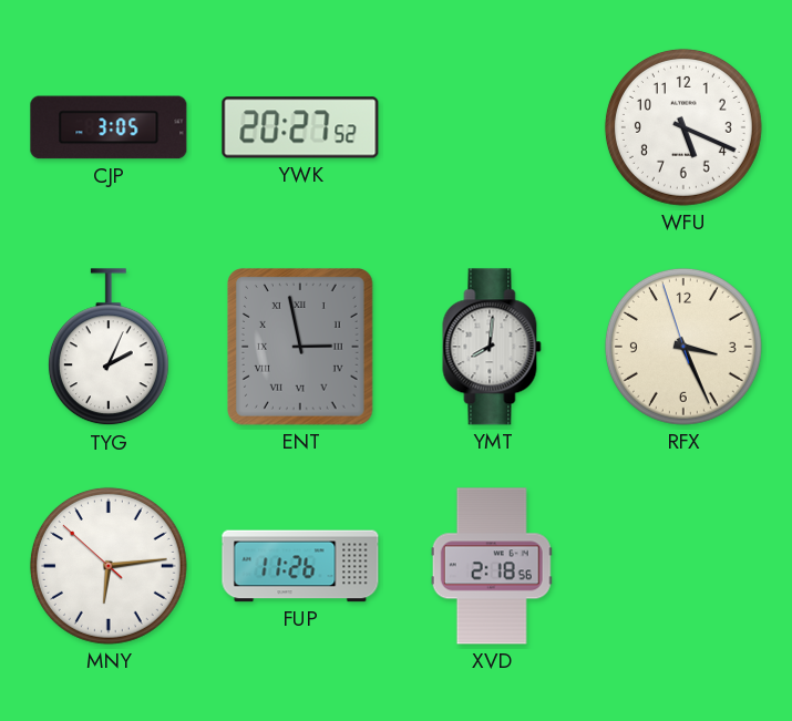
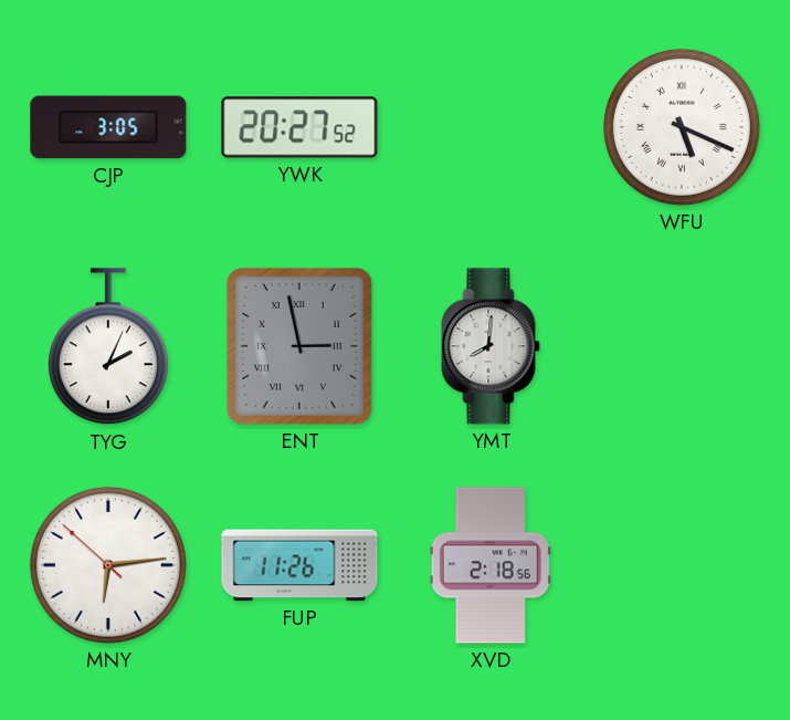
WFU numerals: Arabic -> Roman
RFX: 3:25 -> none
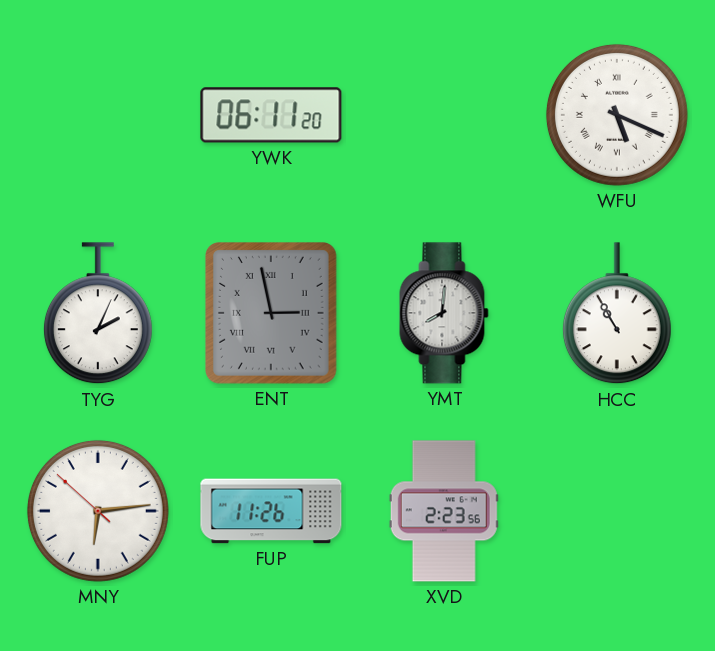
CJP: 3:05 -> none
YWK: 20:27 -> 06:11
HCC: none -> 10:55
XVD: 2:18 -> 2:23
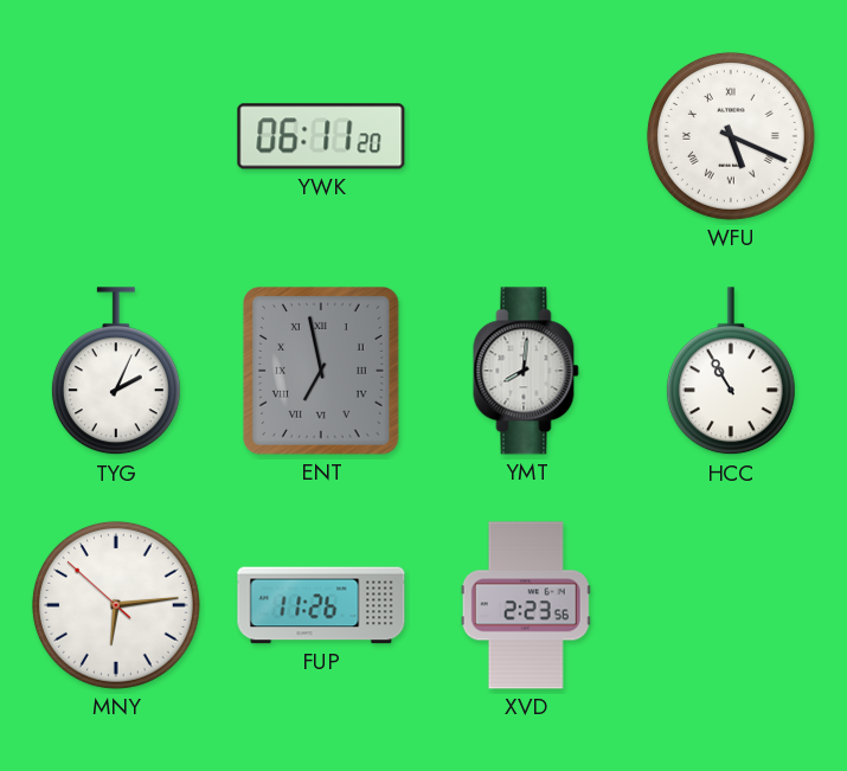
ENT: 2:58 -> 6:58
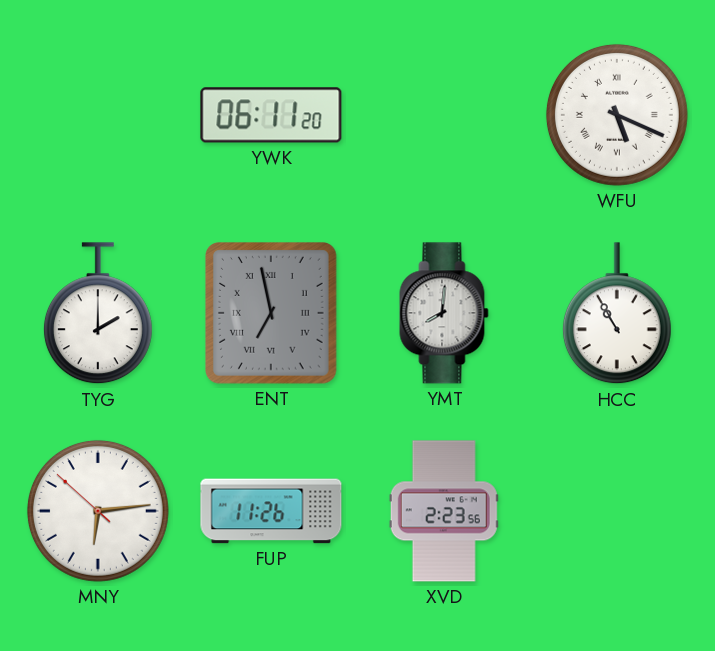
TYG: 2:04 -> 2:00
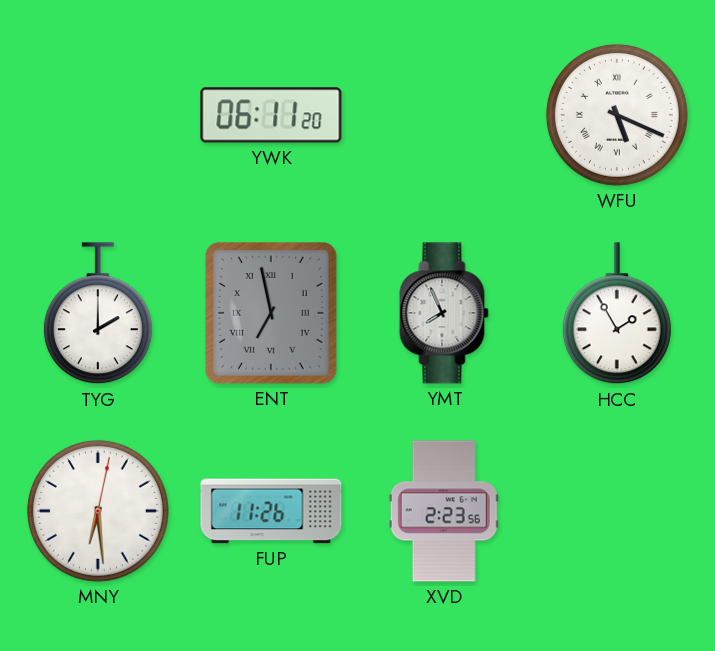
YMT: 8:01 -> 7:56
HCC: 10:55 -> 1:55
MNY: 6:13 -> 6:29
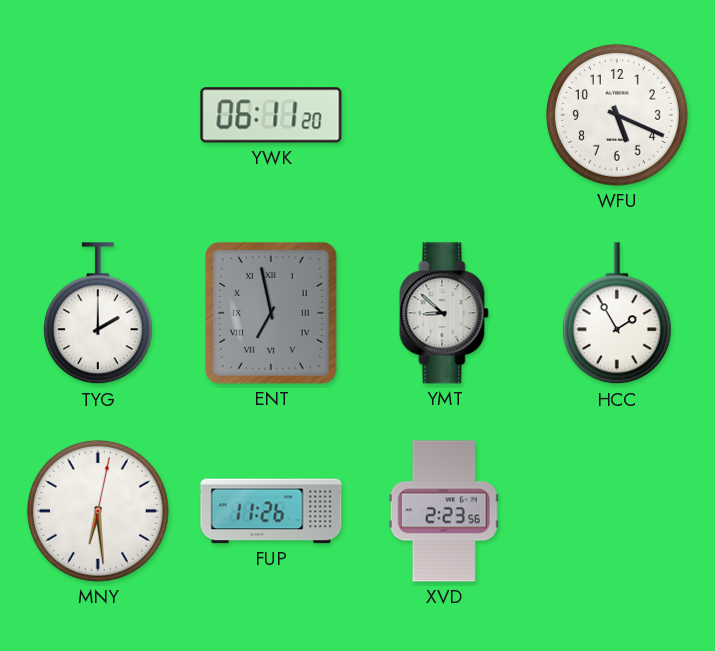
WFU numerals: Roman -> Arabic
YMT: 7:56 -> 8:52
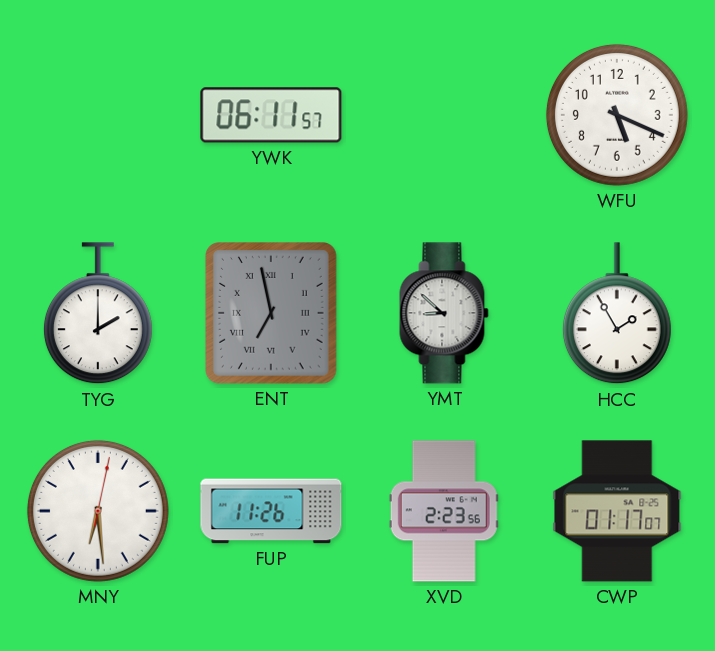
YWK: 06:11:20 -> 06:11:57
CWP: none -> 01:17
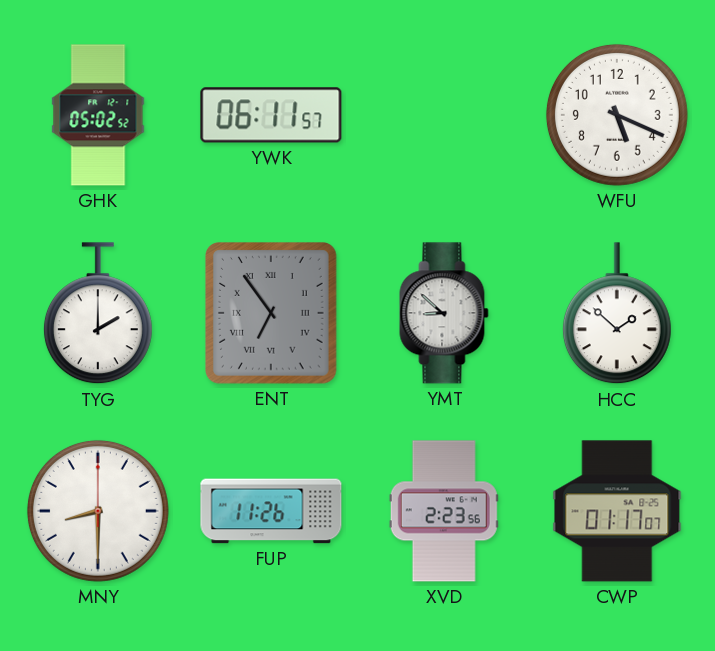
GHK: none -> 05:02
ENT: 6:58 -> 6:54
HCC: 1:55 -> 1:52
MNY: 6:29 -> 8:30
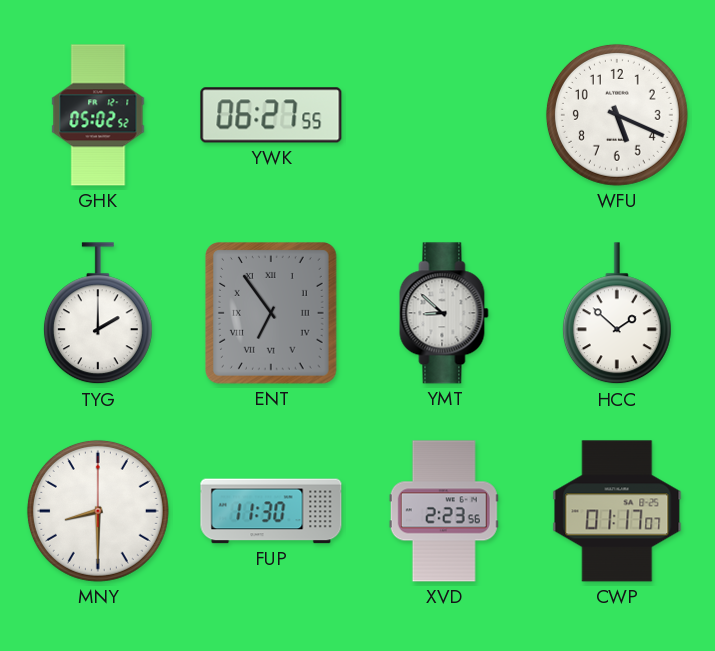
YWK: 06:11 -> 06:27
FUP: 11:26 -> 11:30
